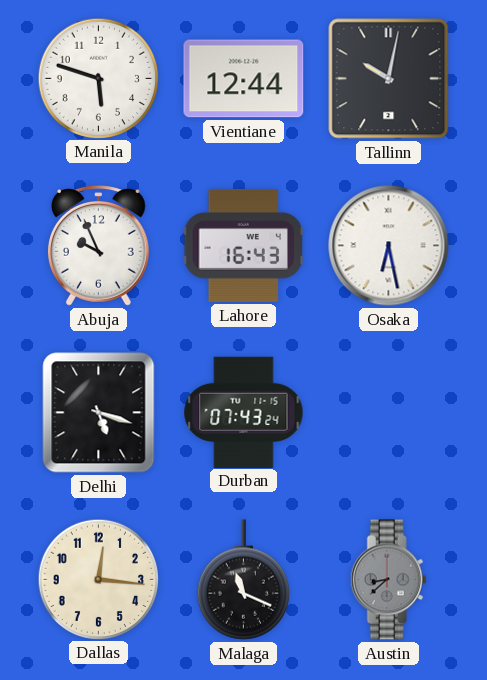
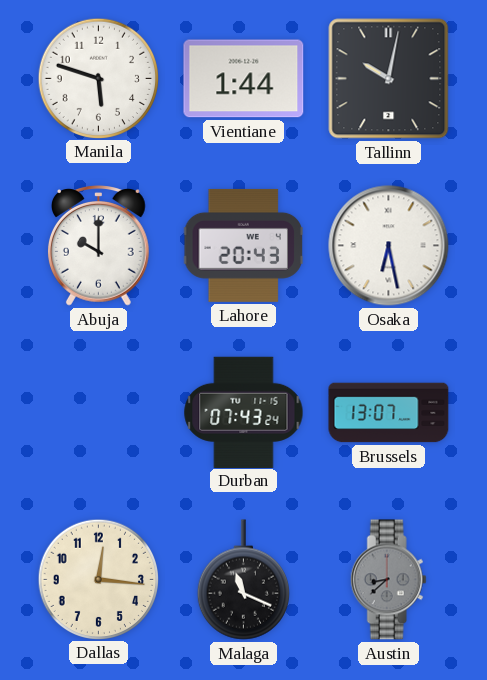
Vientiane: 12:44 -> 1:44
Abuja: 9:56 -> 10:00
Lahore: 16:43 -> 20:43
Delhi: 5:18 -> none
Brussels: none -> 13:07
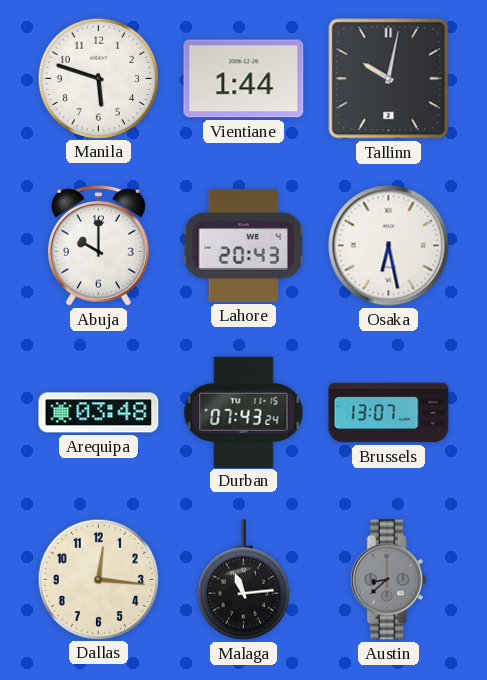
Arequipa: none -> 03:48
Malaga: 11:19 -> 11:14
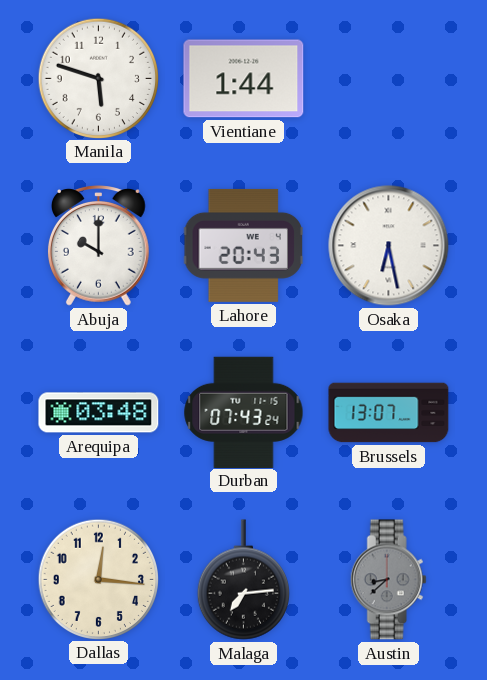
Tallinn: 10:02 -> none
Malaga: 11:14 -> 7:14
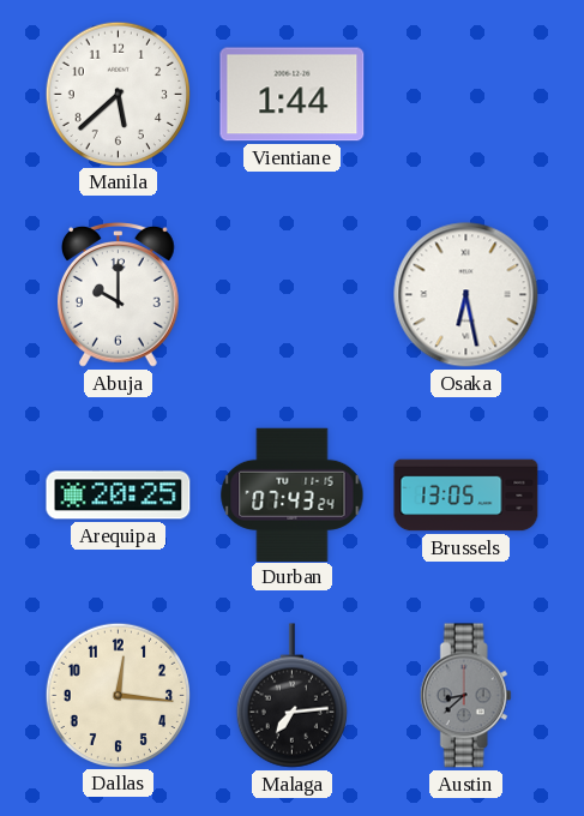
Manila: 5:48 -> 5:38
Lahore: 20:43 -> none
Arequipa: 03:48 -> 20:25
Brussels: 13:07 -> 13:05
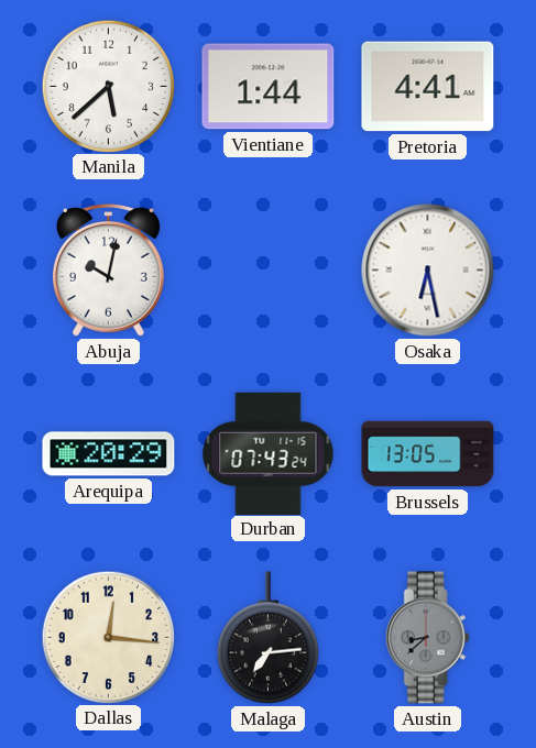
Pretoria: none -> 4:41
Abuja: 10:00 -> 10:02
Arequipa: 20:25 -> 20:29
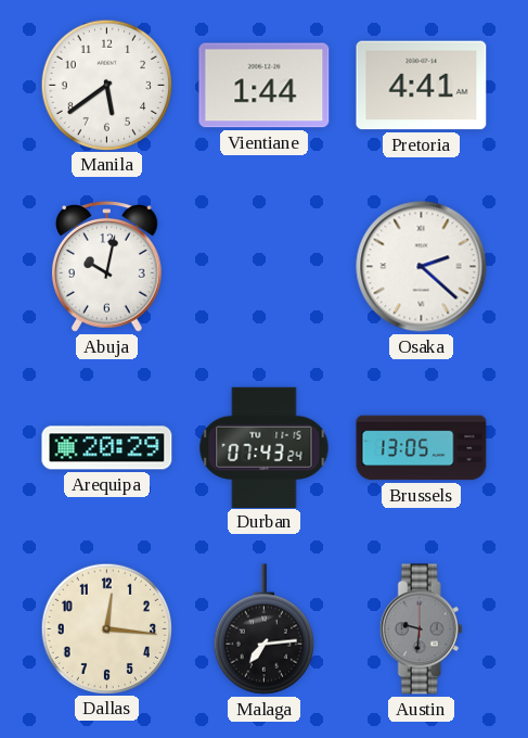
Manila: 5:38 -> 5:39
Osaka: 6:28 -> 2:22
Austin: 8:38 -> 9:31
